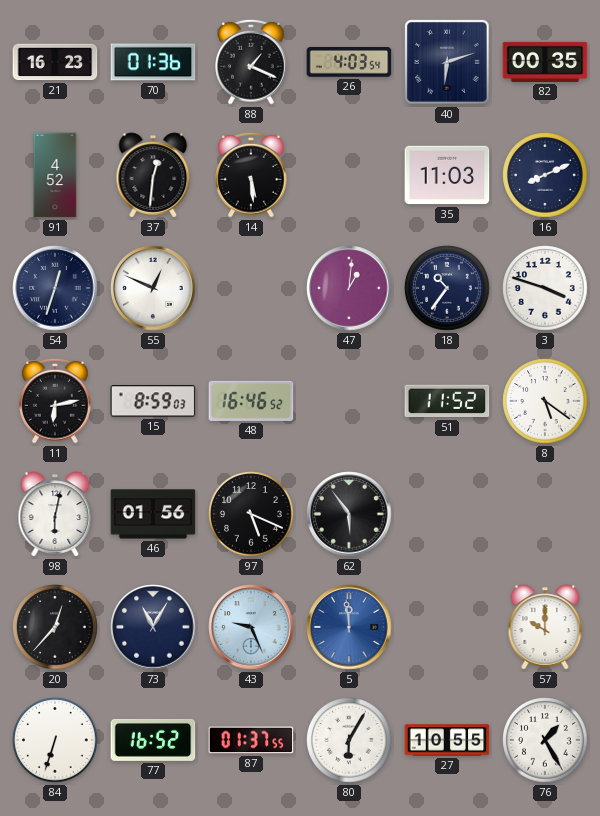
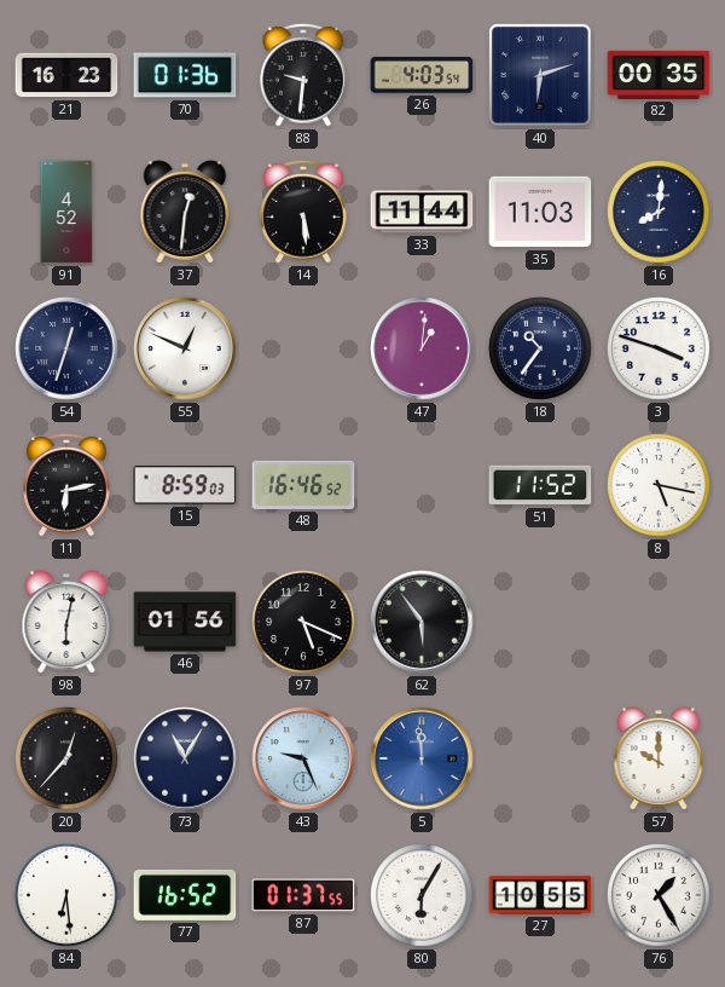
88: 1:19 -> 9:31
33: none -> 11:44
16: 8:11 -> 8:01
8: 5:21 -> 5:17
84: 6:33 -> 6:29
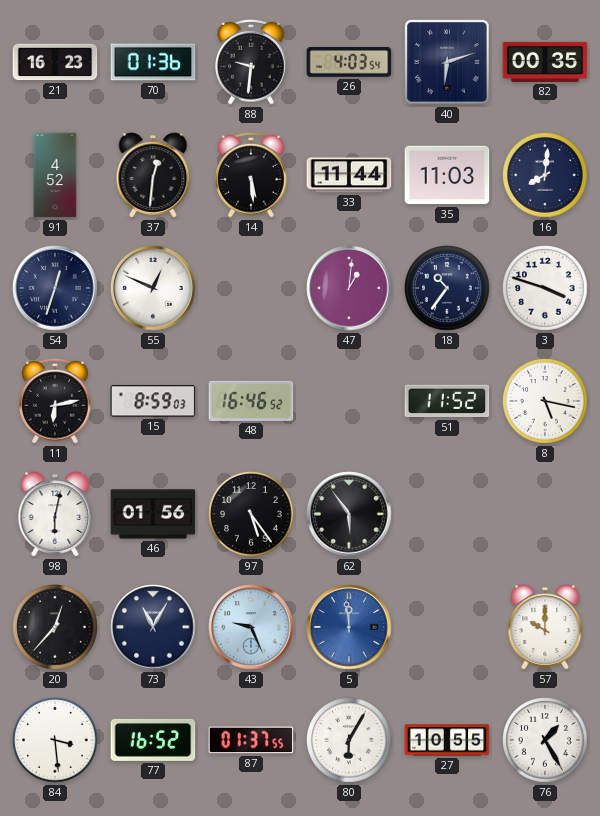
97: 5:19 -> 5:24
84: 6:29 -> 3:29
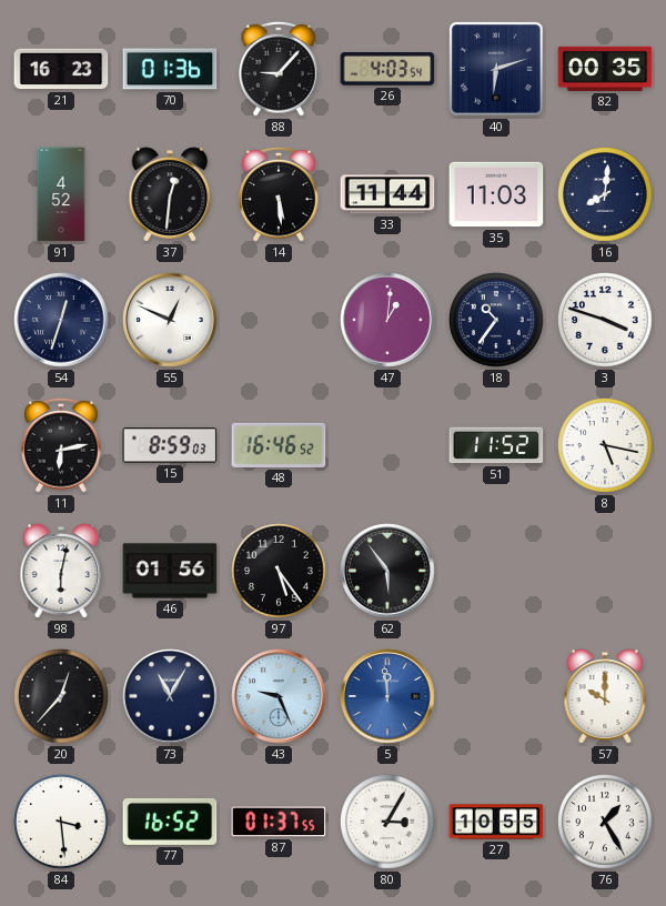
88: 9:31 -> 9:07
80: 6:05 -> 3:05
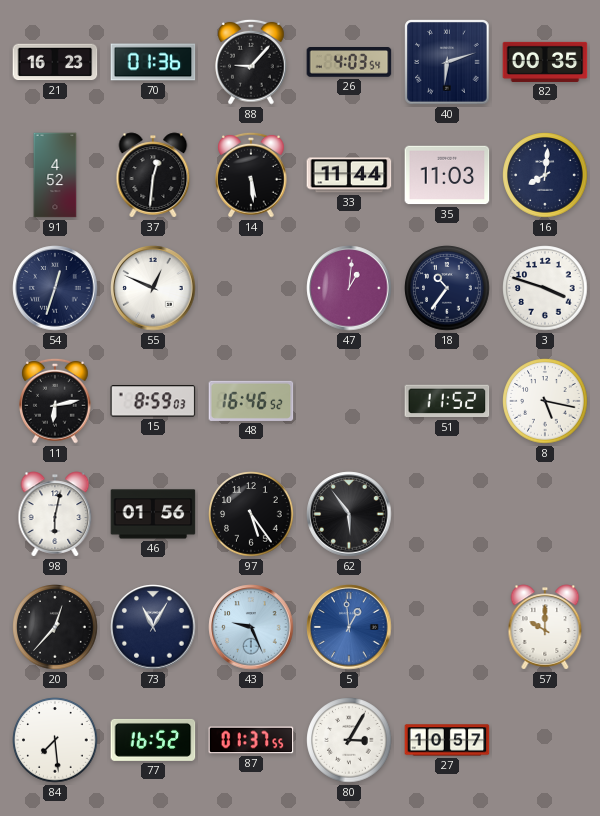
5: 11:59 -> 12:59
84: 3:29 -> 7:29
27: 10:55 -> 10:57
76: 1:25 -> none
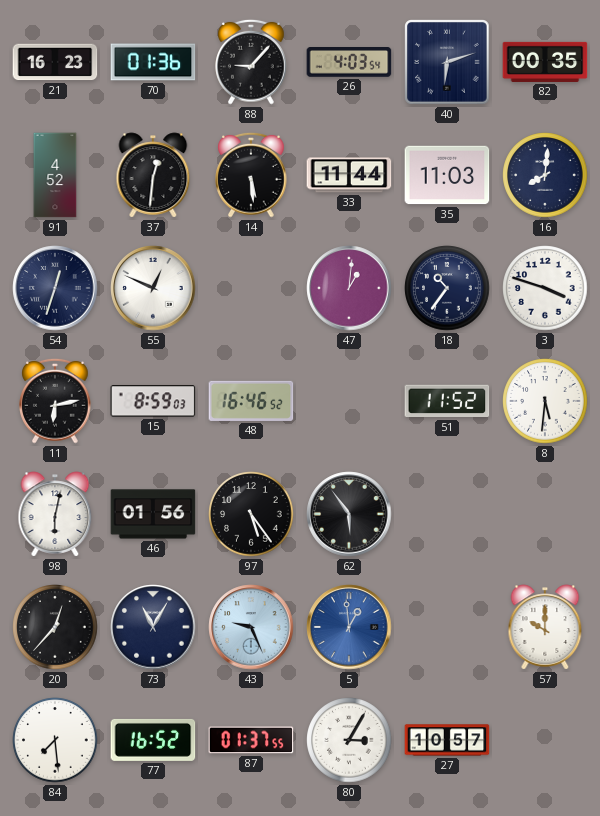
8: 5:17 -> 5:31
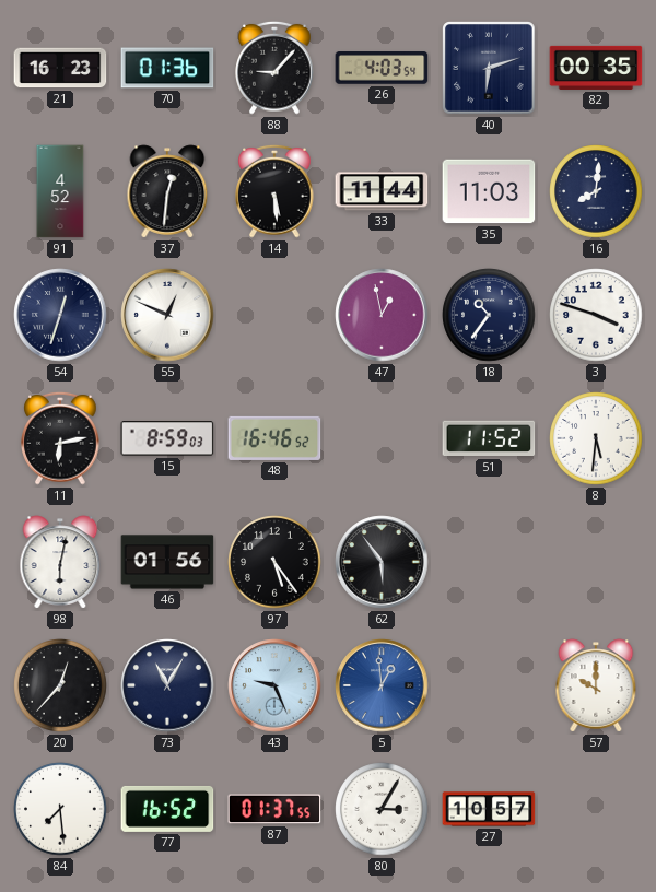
47: 1:01 -> 12:58
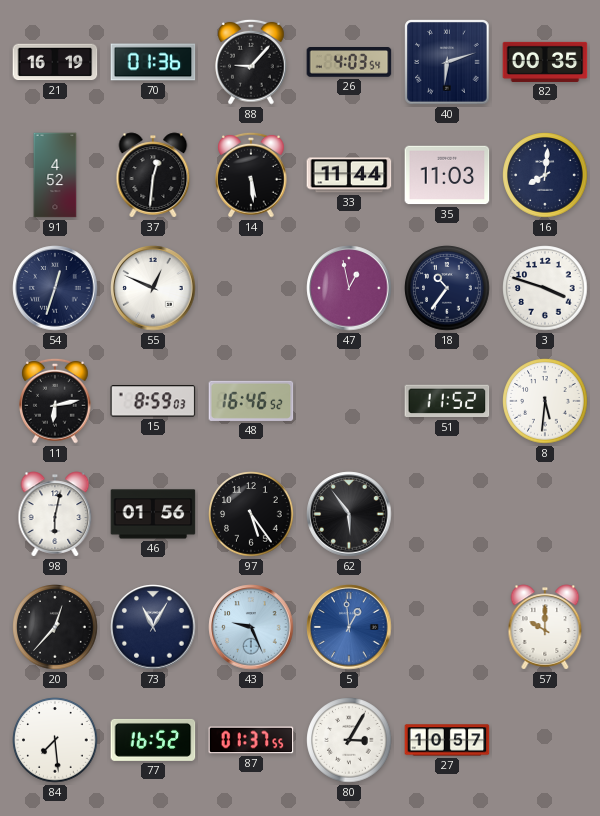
21: 16:23 -> 16:19
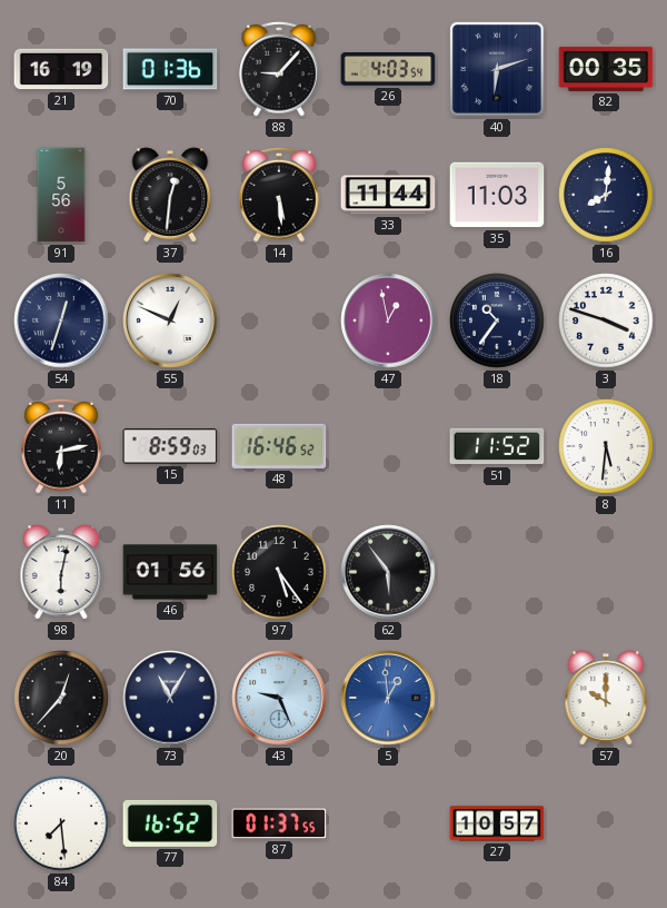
91: 4:52 -> 5:56
80: 3:05 -> none
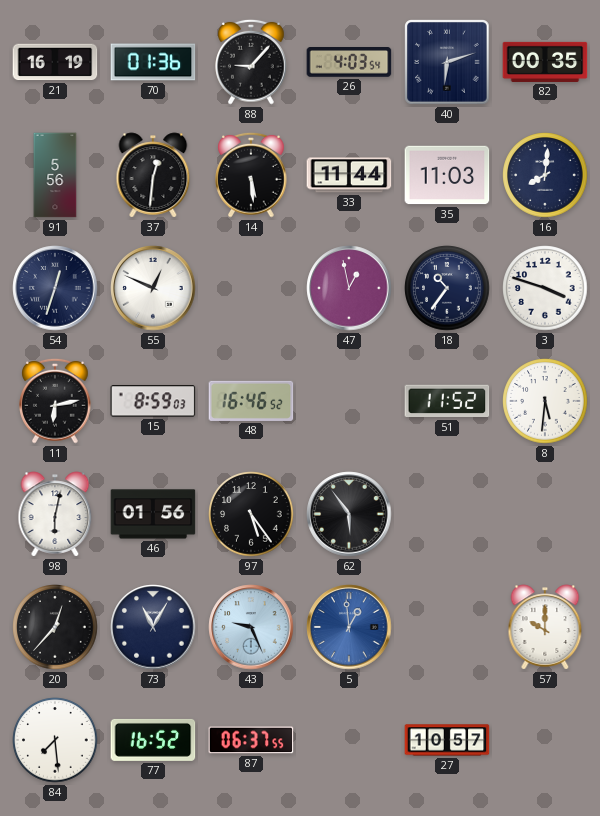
87: 01:37 -> 06:37
